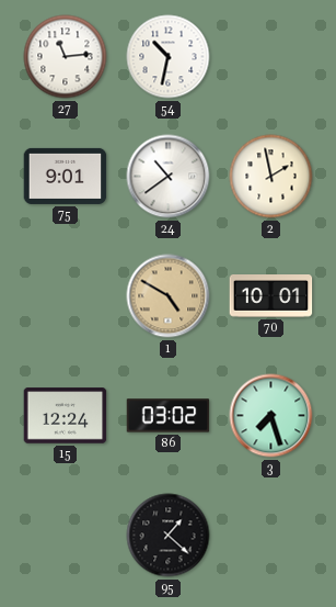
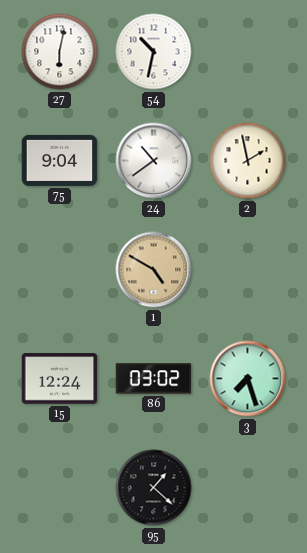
27: 11:14 -> 6:02
75: 9:01 -> 9:04
70: 10:01 -> none
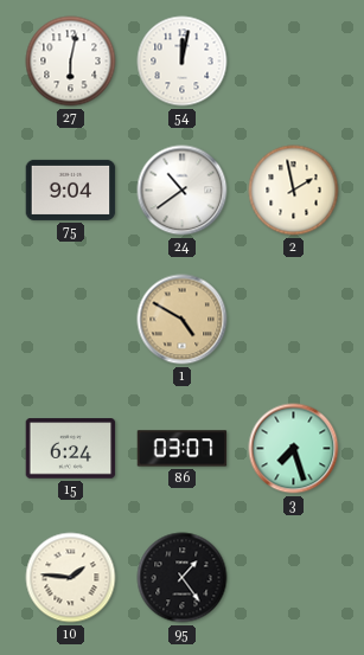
54: 10:32 -> 12:02
15: 12:24 -> 6:24
86: 03:02 -> 03:07
10: none -> 1:46
95: 1:22 -> 1:24
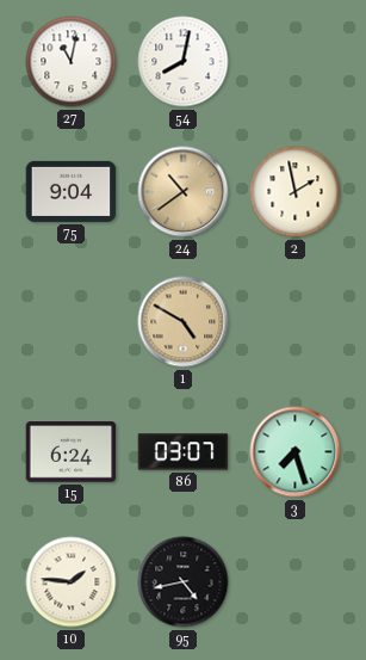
27: 6:02 -> 11:02
54: 12:02 -> 8:02
24 dial: white -> champagne
95: 1:24 -> 4:43
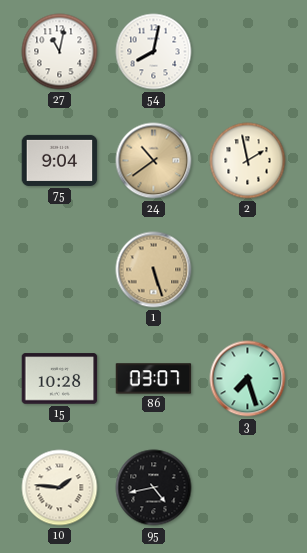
1: 4:50 -> 5:27
15: 6:24 -> 10:28
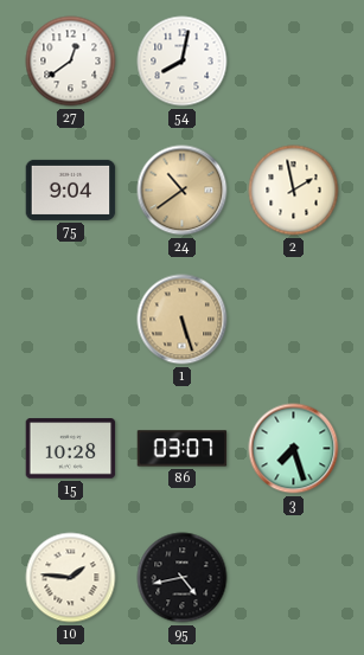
27: 11:02 -> 12:39
